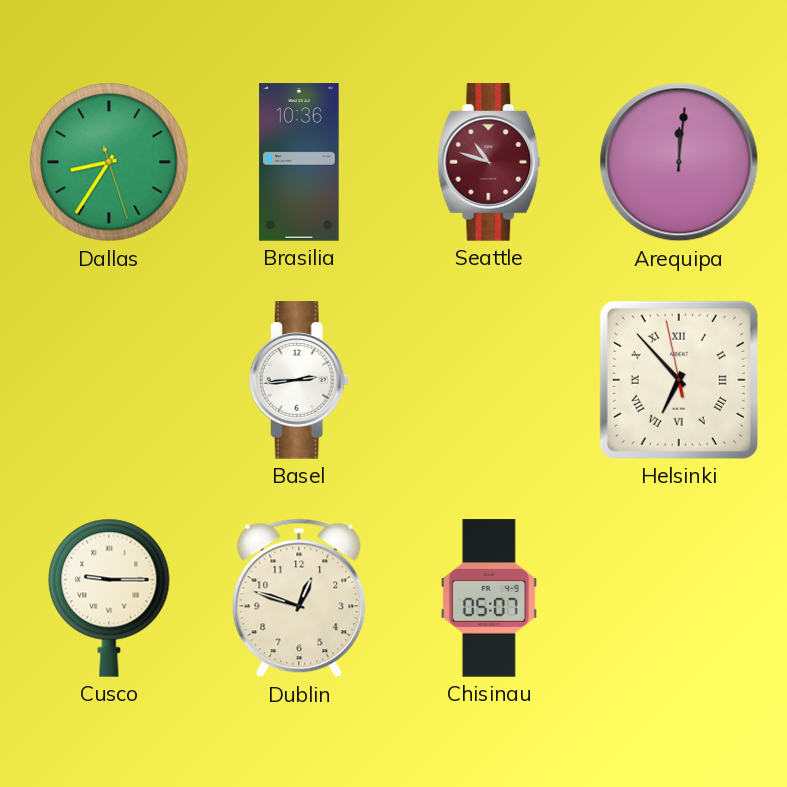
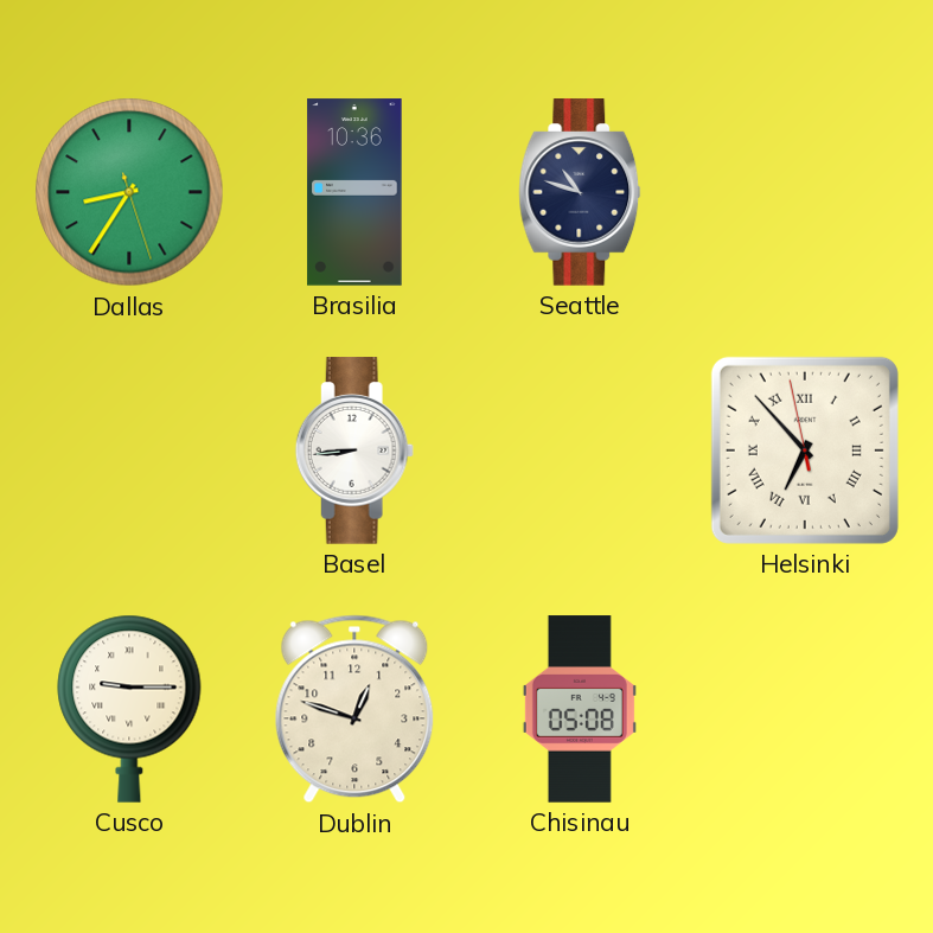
Seattle dial: burgundy -> navy
Arequipa: 12:01 -> none
Basel: 2:44 -> 8:44
Chisinau: 05:07 -> 05:08
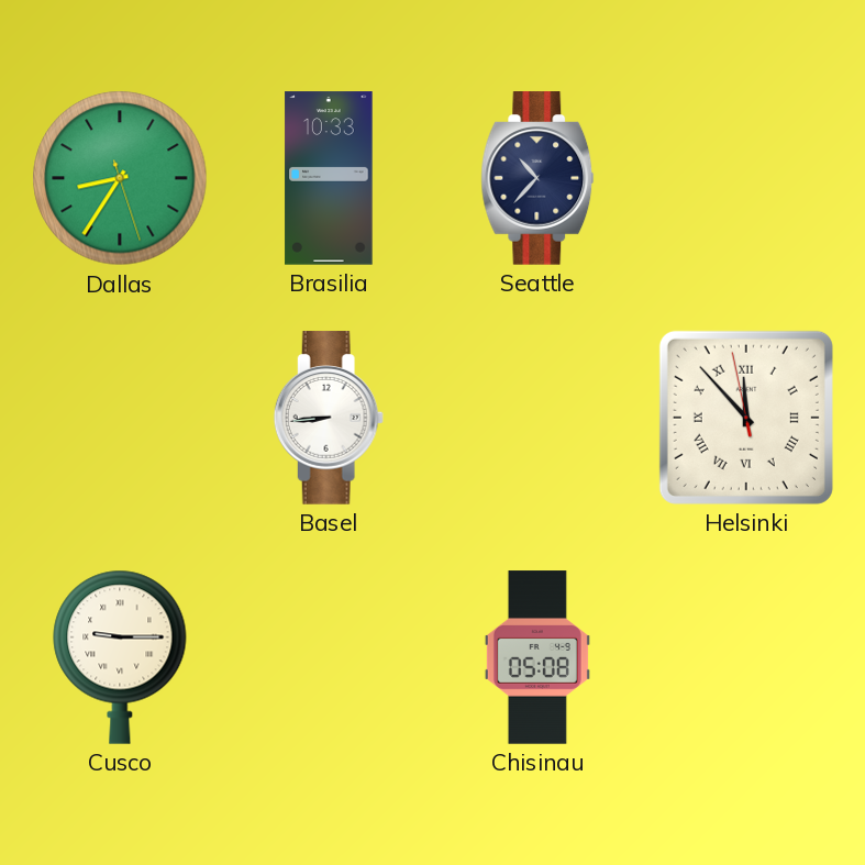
Brasilia: 10:36 -> 10:33
Seattle: 10:48 -> 10:37
Helsinki: 6:52 -> 11:52
Dublin: 12:48 -> none
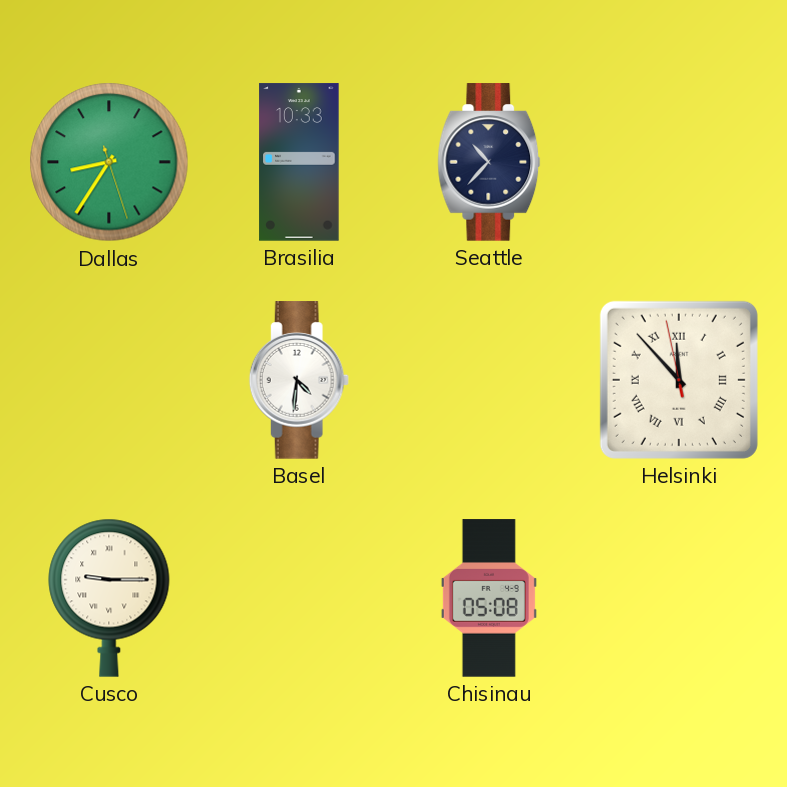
Basel: 8:44 -> 4:31
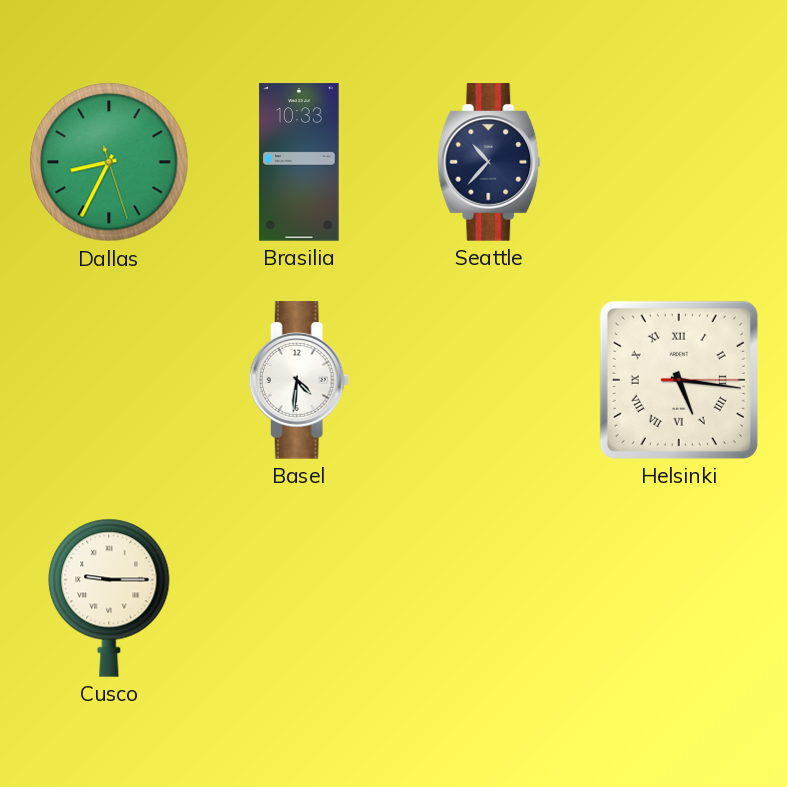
Dallas: 8:35 -> 8:34
Helsinki: 11:52 -> 5:16
Chisinau: 05:08 -> none
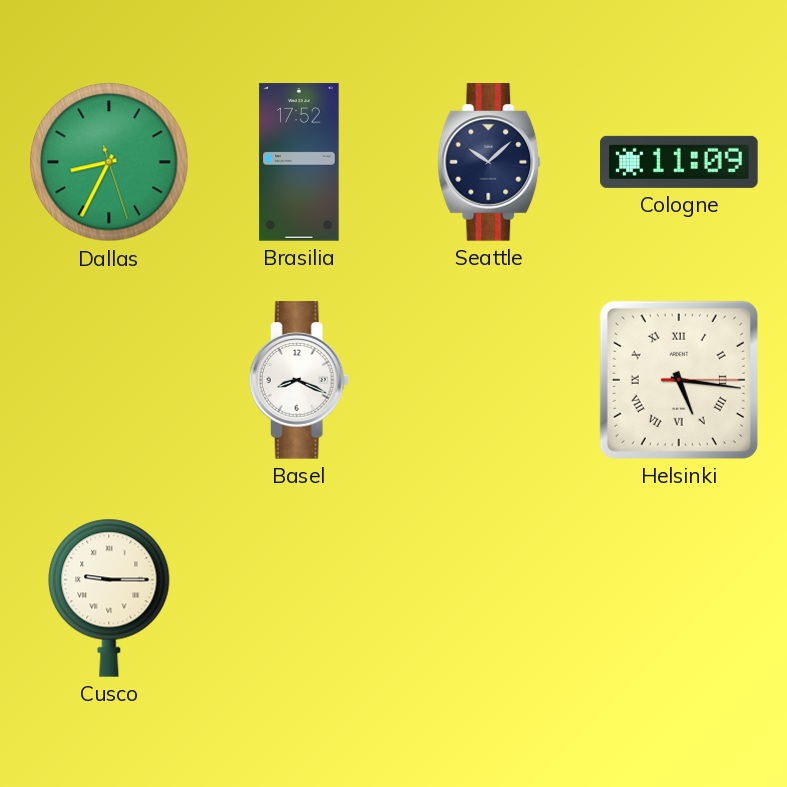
Brasilia: 10:33 -> 17:52
Seattle: 10:37 -> 10:08
Cologne: none -> 11:09
Basel: 4:31 -> 8:19
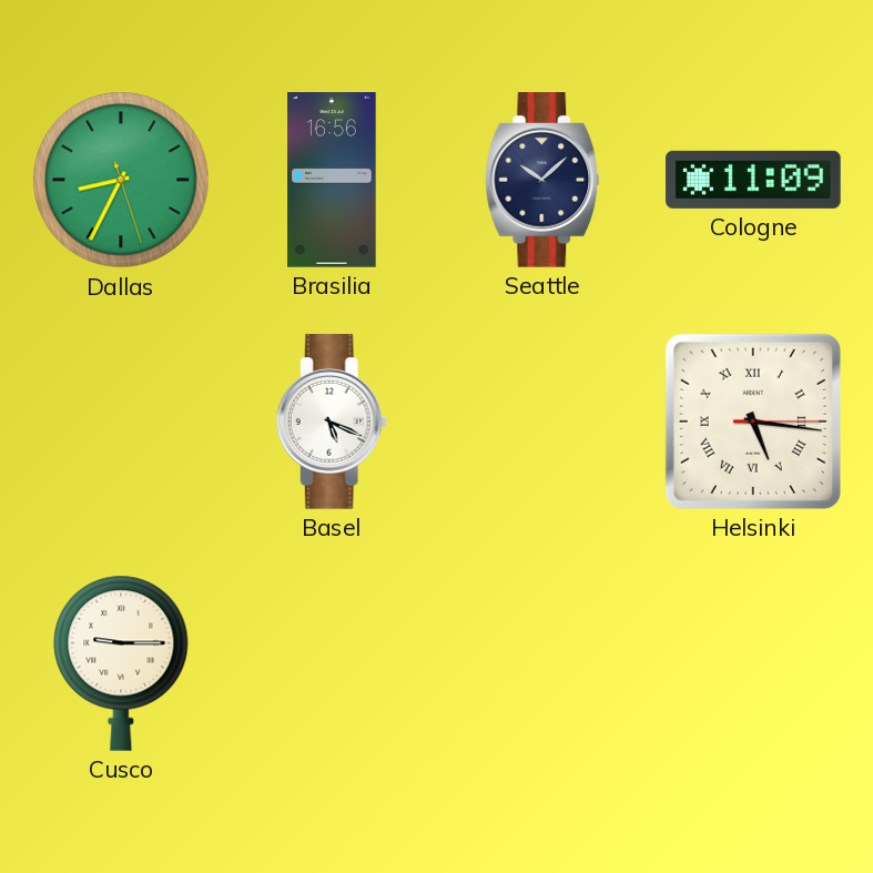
Brasilia: 17:52 -> 16:56
Basel: 8:19 -> 5:19
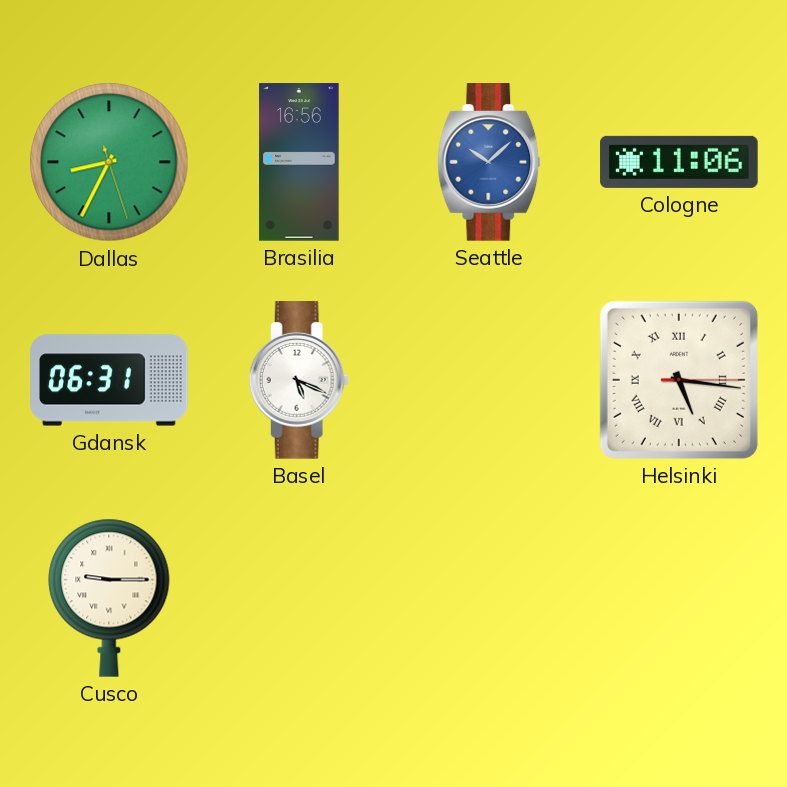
Seattle dial: navy -> blue
Cologne: 11:09 -> 11:06
Gdansk: none -> 06:31
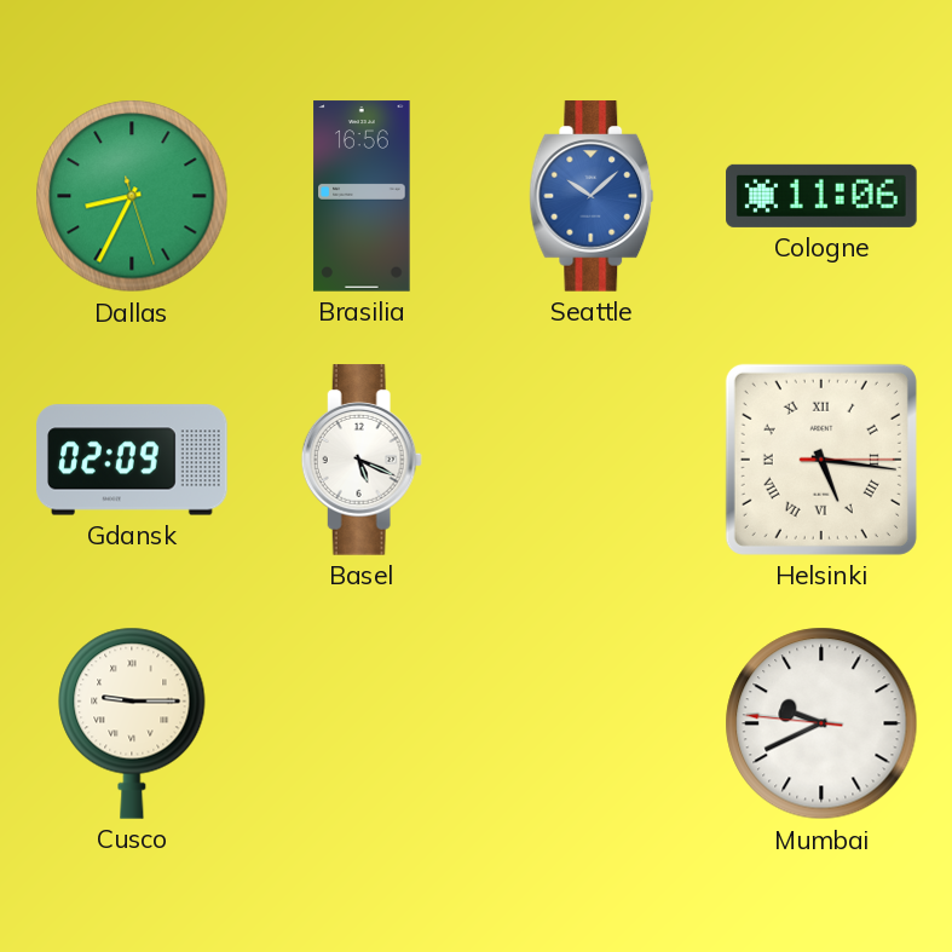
Gdansk: 06:31 -> 02:09
Mumbai: none -> 9:40
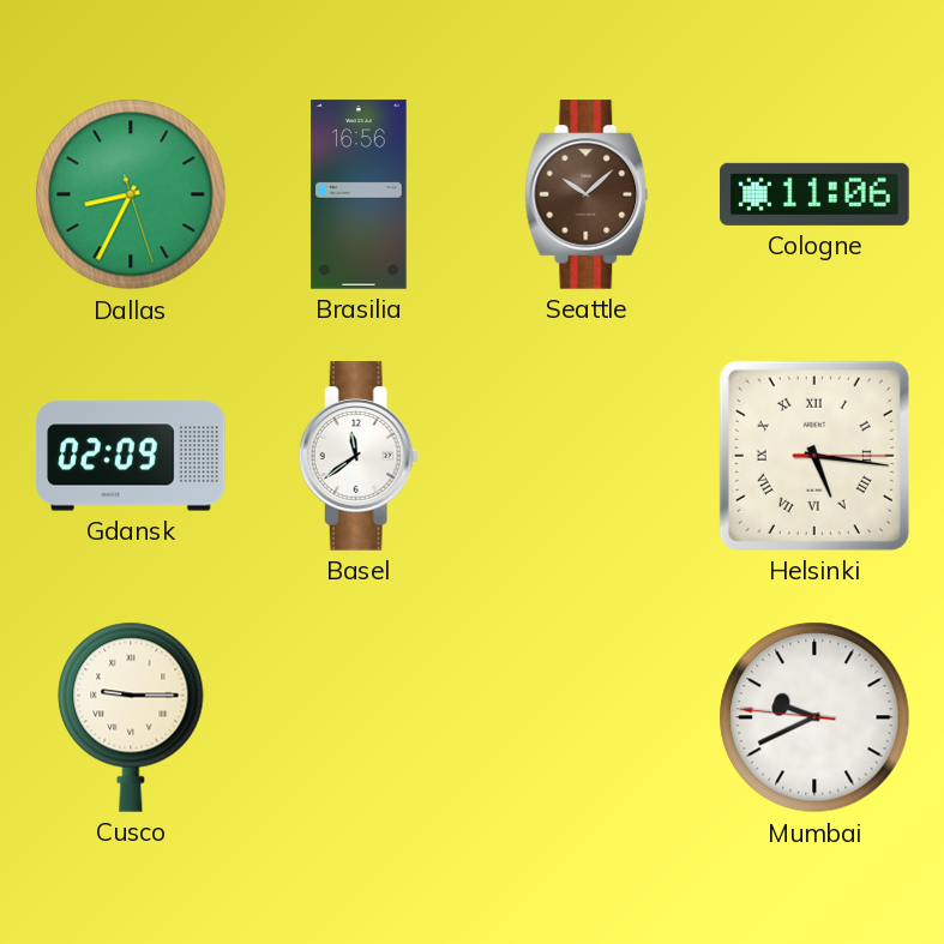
Seattle dial: blue -> brown
Basel: 5:19 -> 11:39
